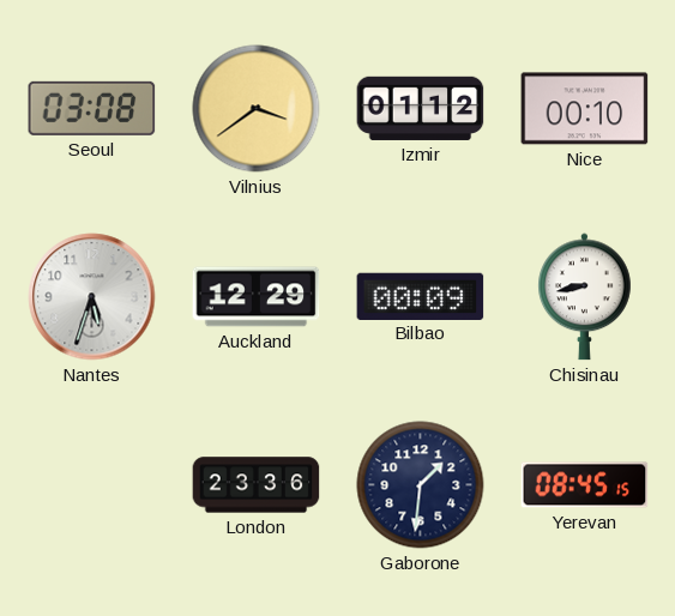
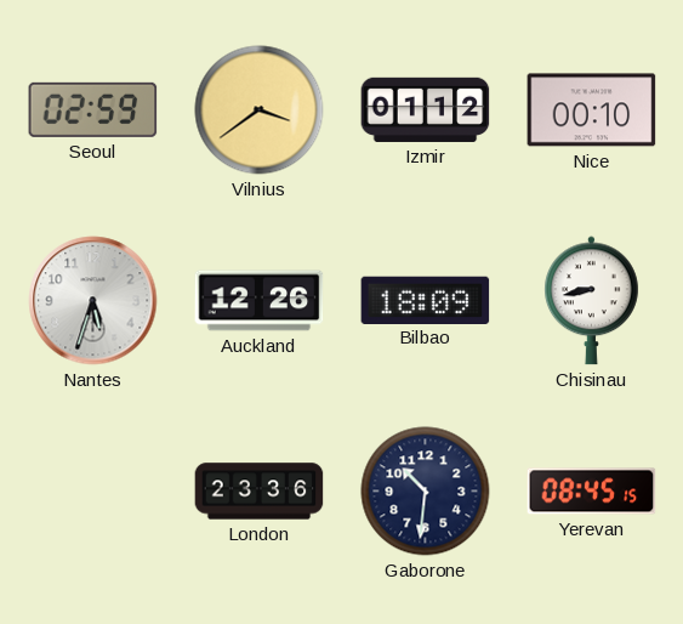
Seoul: 03:08 -> 02:59
Auckland: 12:29 -> 12:26
Bilbao: 00:09 -> 18:09
Gaborone: 1:31 -> 10:31
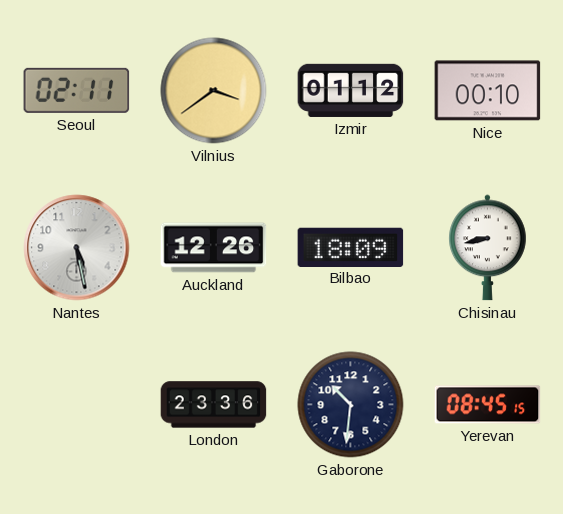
Seoul: 02:59 -> 02:11
Nantes: 5:33 -> 5:28
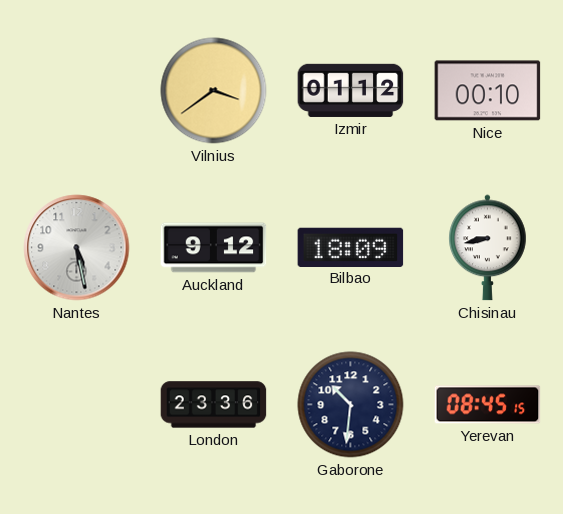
Seoul: 02:11 -> none
Auckland: 12:26 -> 9:12
